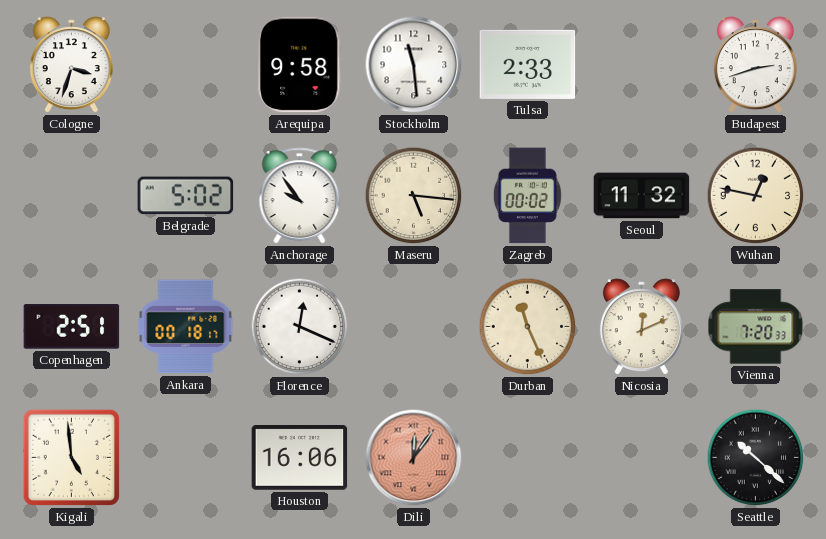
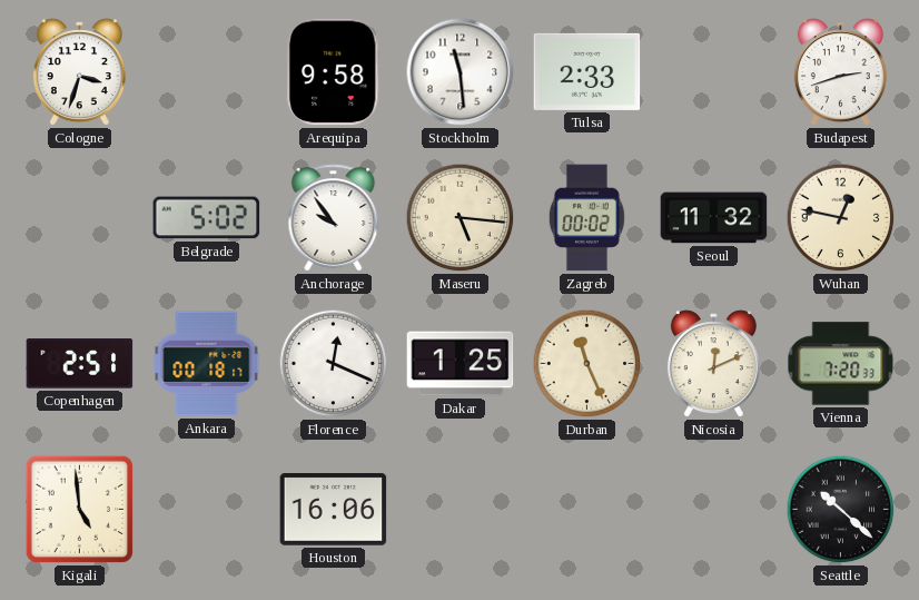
Dakar: none -> 1:25
Dili: 12:06 -> none
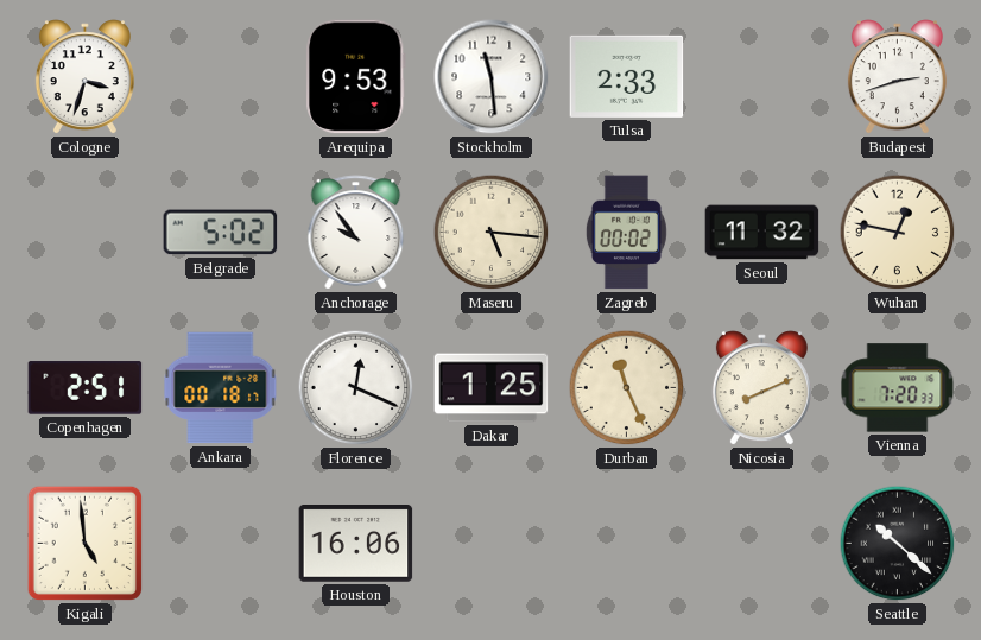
Arequipa: 9:58 -> 9:53
Nicosia: 12:11 -> 8:11
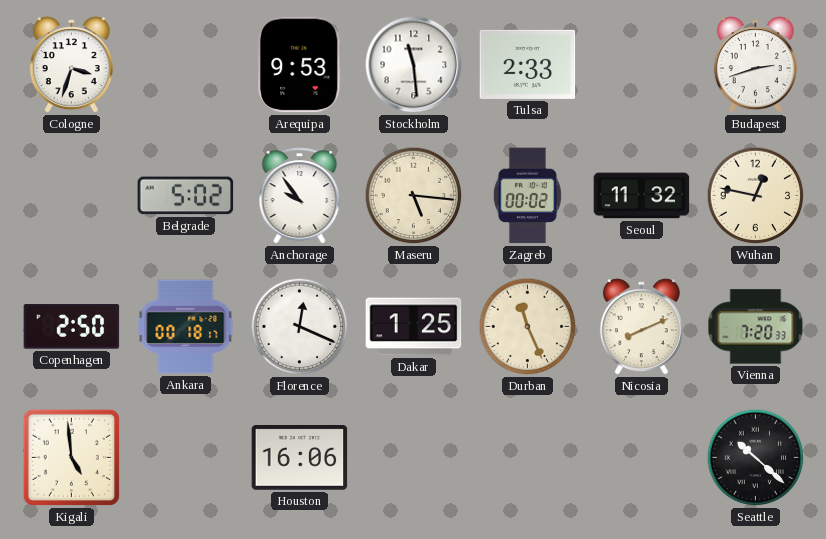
Copenhagen: 2:51 -> 2:50
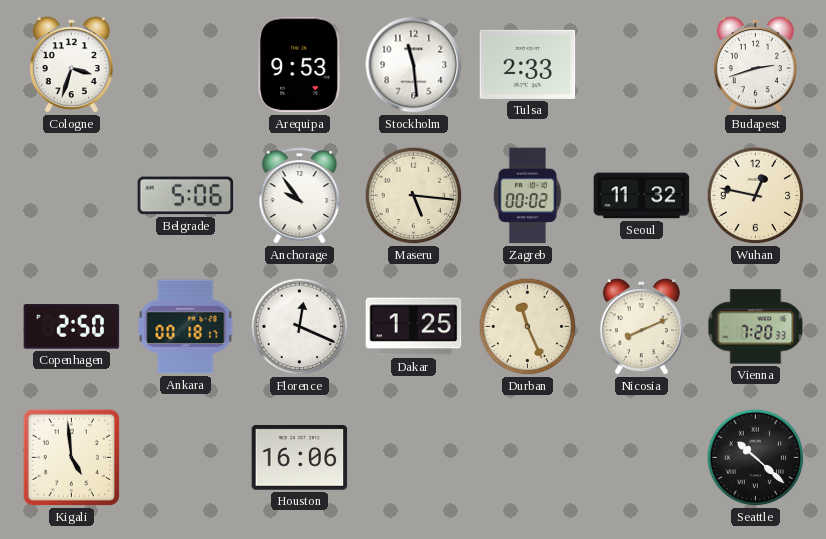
Belgrade: 5:02 -> 5:06
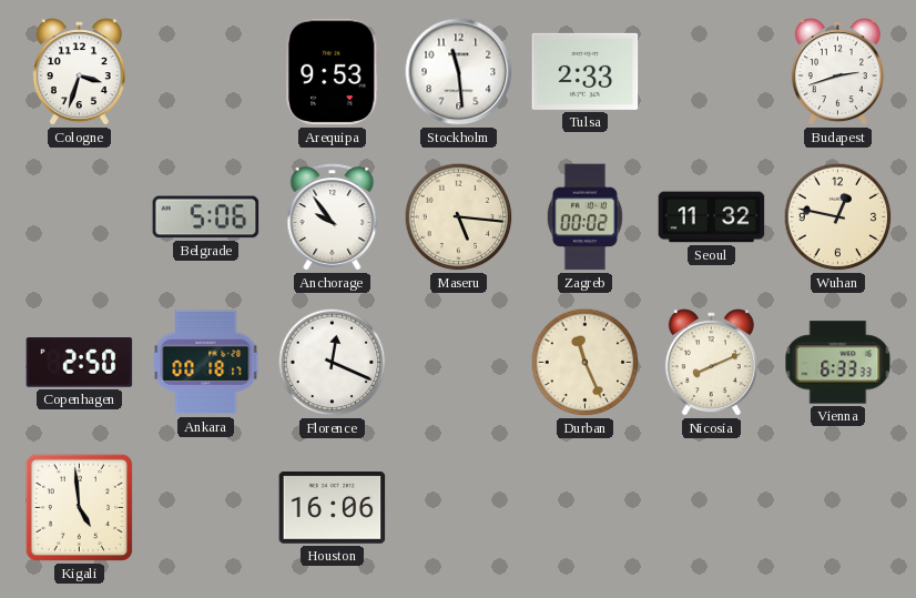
Dakar: 1:25 -> none
Vienna: 7:20 -> 6:33
Seattle: 10:22 -> none
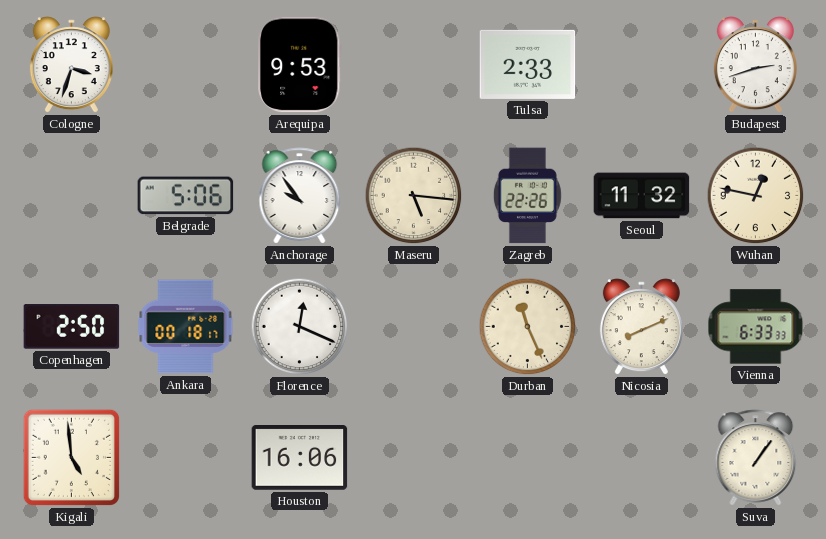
Stockholm: 11:29 -> none
Zagreb: 00:02 -> 22:26
Suva: none -> 1:06
